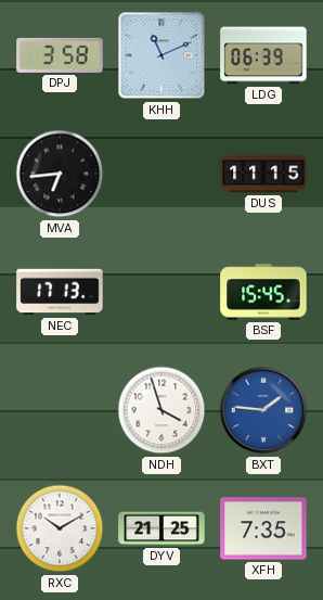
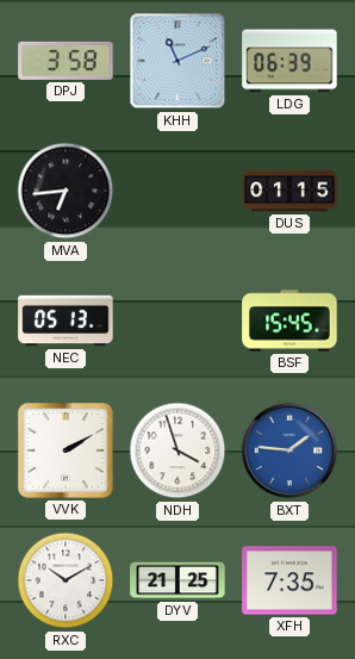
DUS: 11:15 -> 01:15
NEC: 17:13 -> 05:13
VVK: none -> 2:10
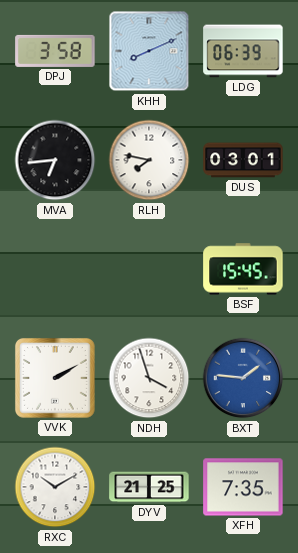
KHH: 11:11 -> 8:11
RLH: none -> 7:47
DUS: 01:15 -> 03:01
NEC: 05:13 -> none
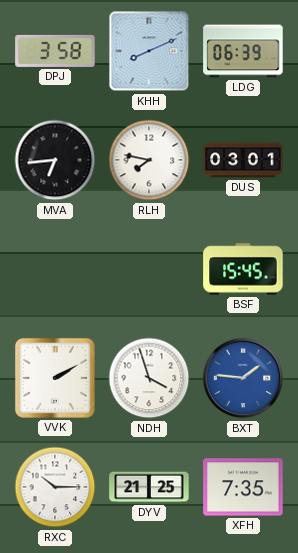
RXC: 10:10 -> 10:15
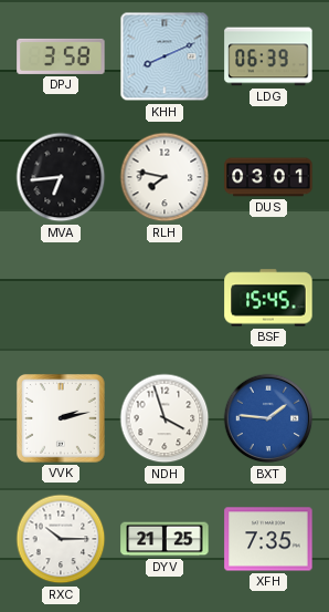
VVK: 2:10 -> 2:13
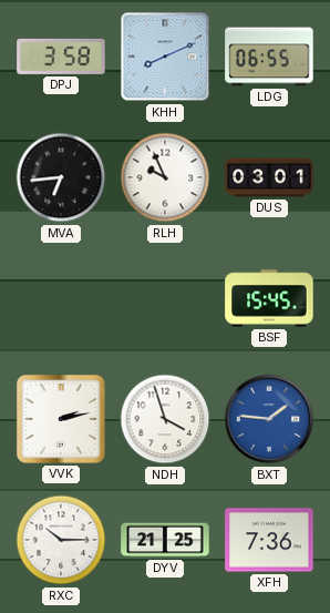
LDG: 06:39 -> 06:55
RLH: 7:47 -> 9:56
XFH: 7:35 -> 7:36
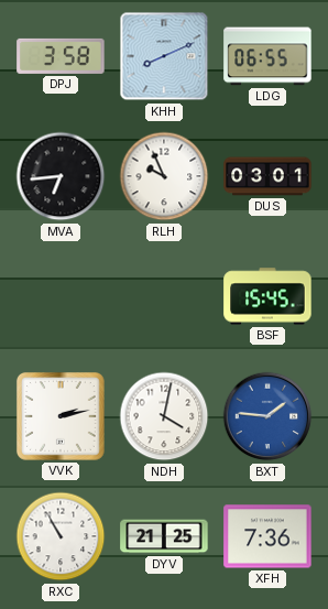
NDH: 3:57 -> 4:02
RXC: 10:15 -> 10:55
